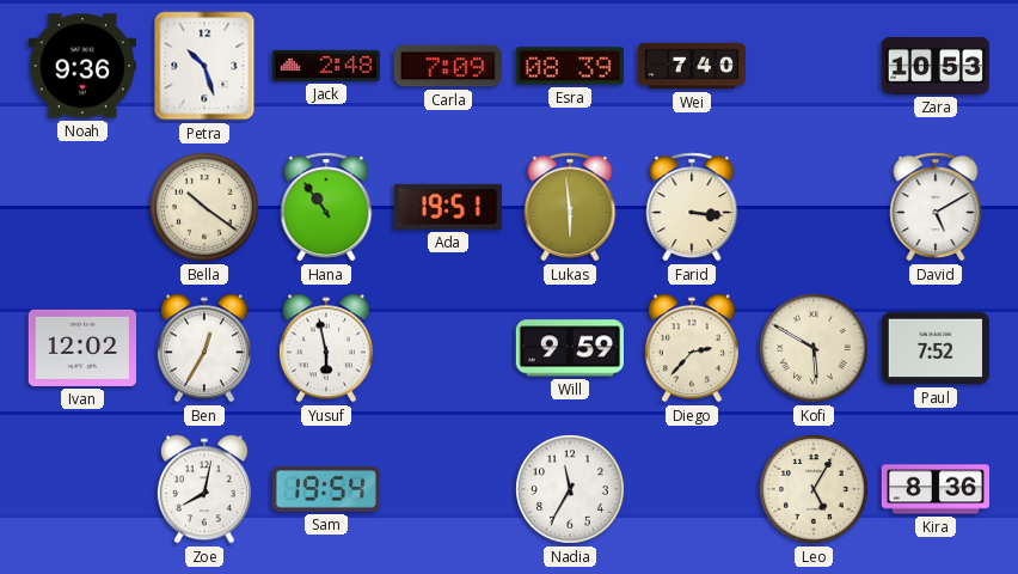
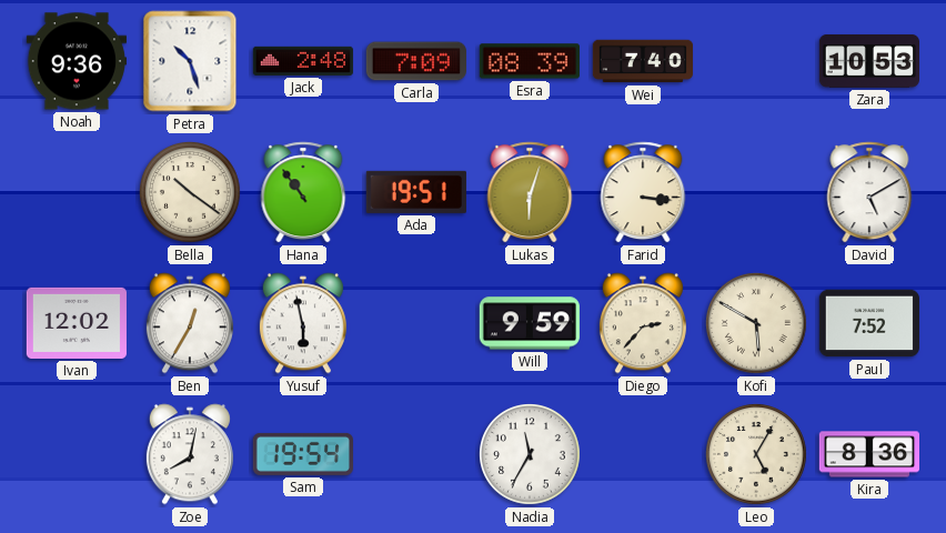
Lukas: 5:59 -> 6:03
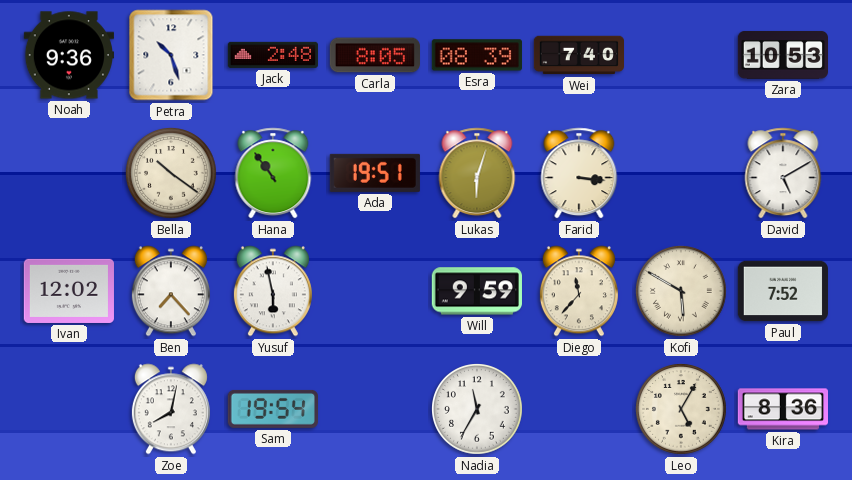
Carla: 7:09 -> 8:05
Ben: 12:35 -> 7:23
Diego: 2:37 -> 11:37
